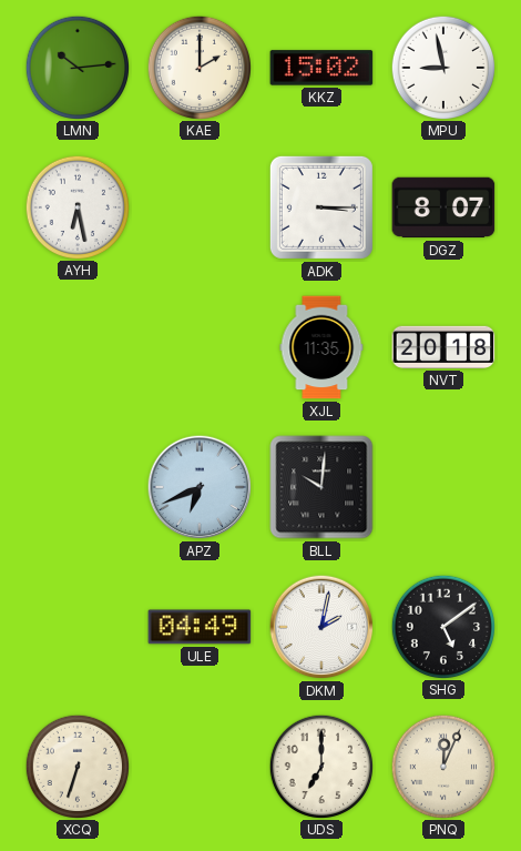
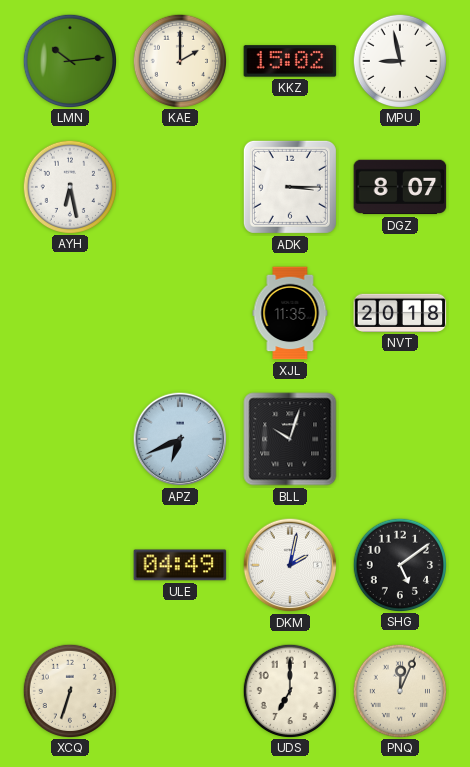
BLL: 10:01 -> 10:03
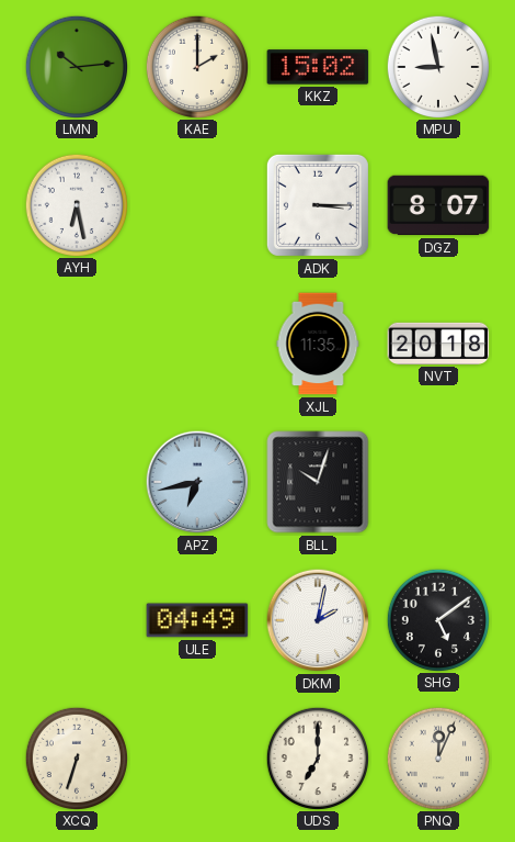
APZ: 6:41 -> 6:43
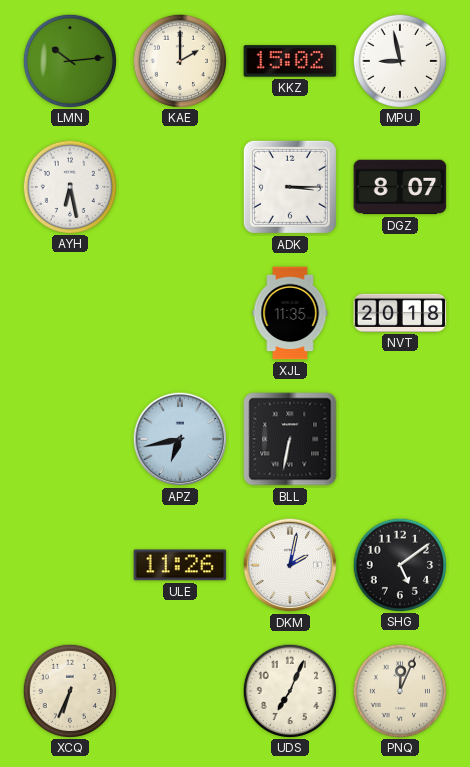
BLL: 10:03 -> 6:32
ULE: 04:49 -> 11:26
XCQ: 6:33 -> 6:34
UDS: 7:00 -> 7:04
